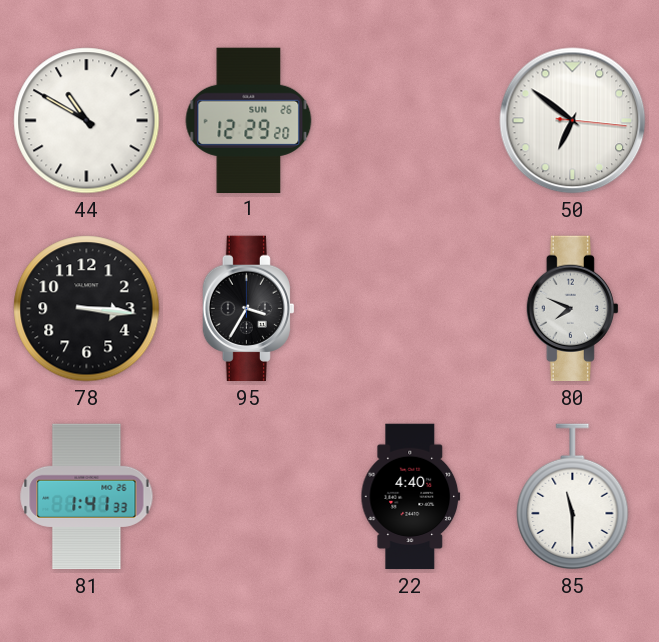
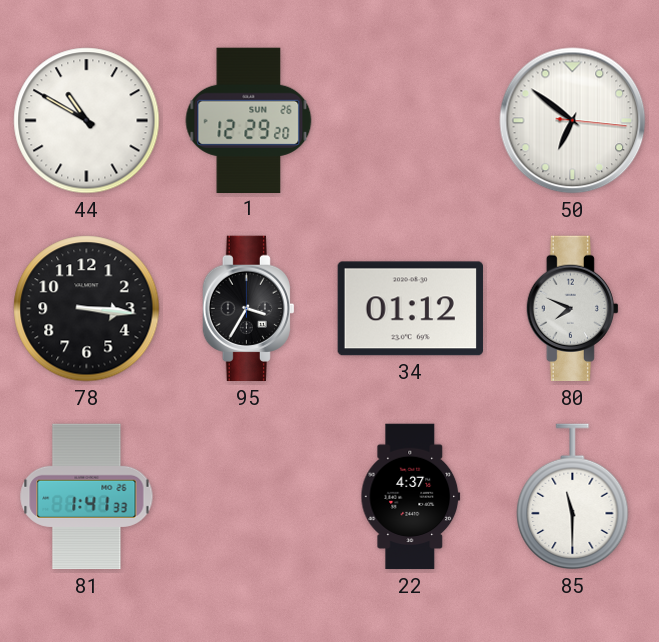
34: none -> 01:12
22: 4:40 -> 4:37
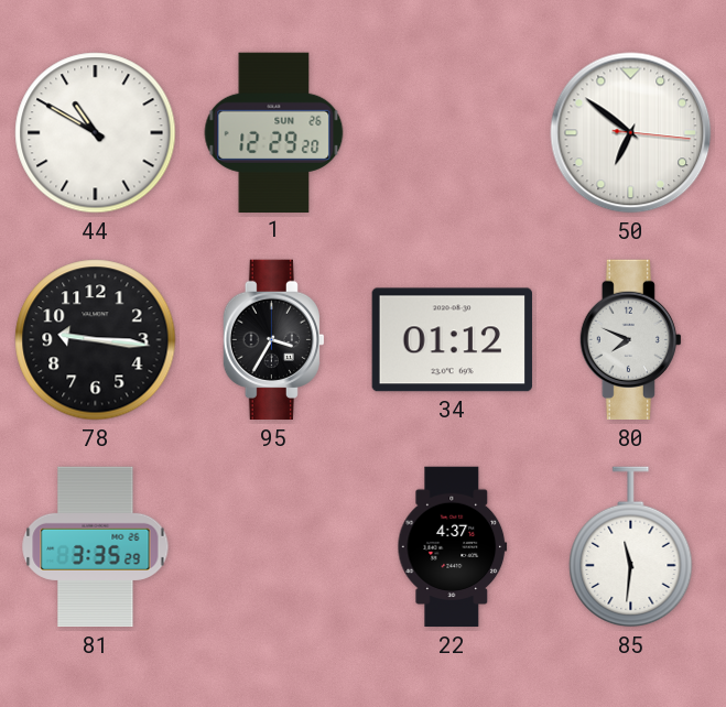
78: 3:16 -> 9:16
81: 1:41 -> 3:35
85: 11:30 -> 11:31
